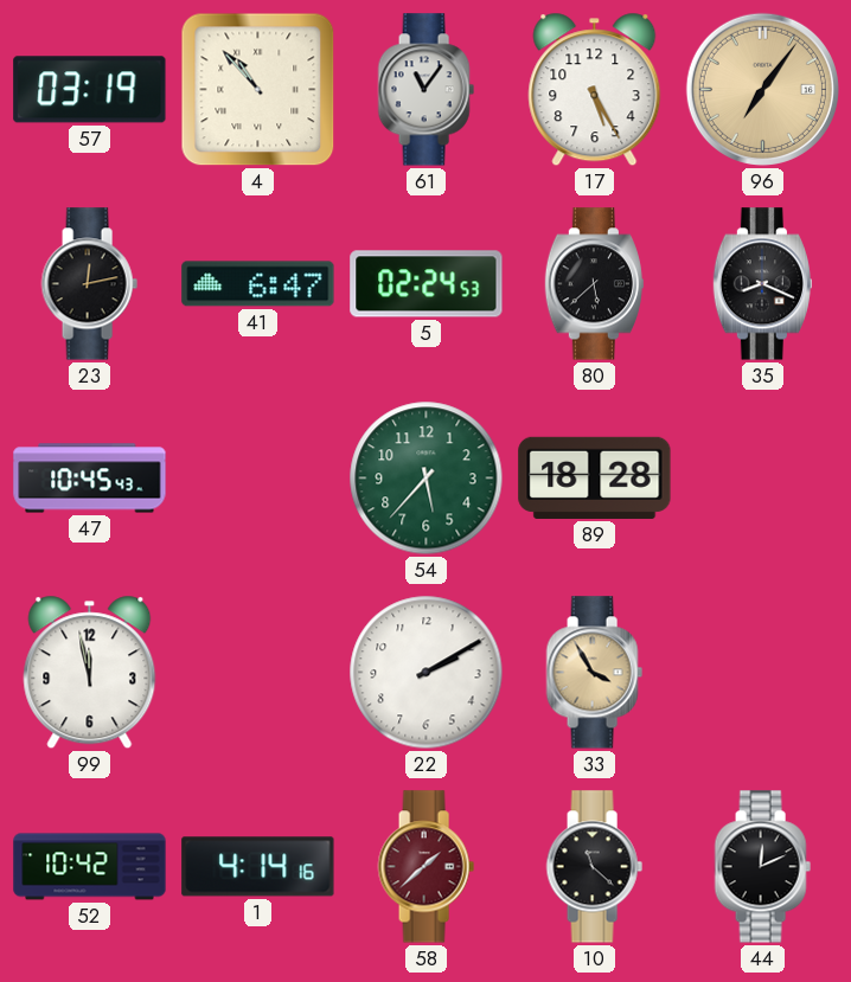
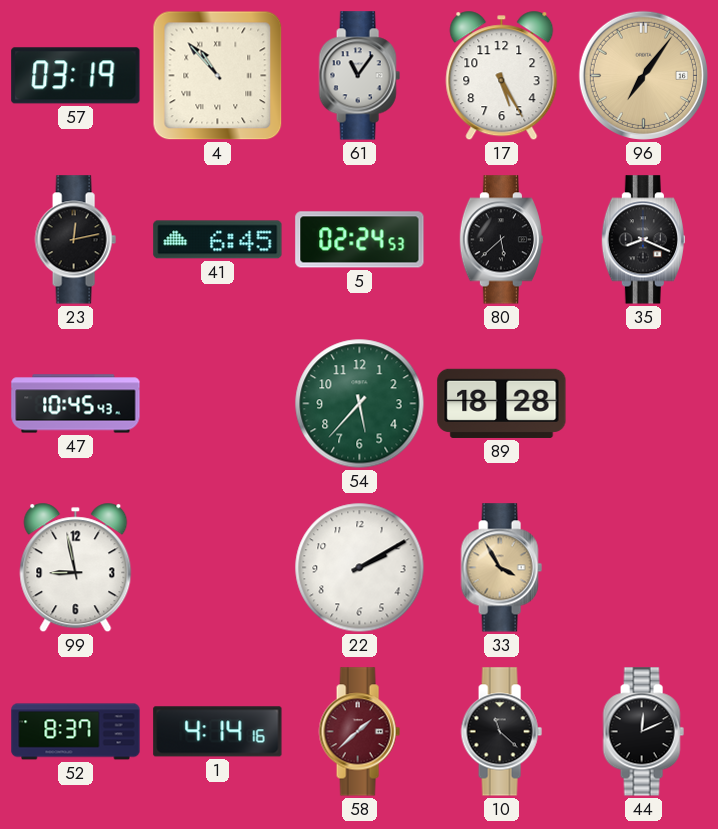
41: 6:47 -> 6:45
99: 11:58 -> 8:58
52: 10:42 -> 8:37
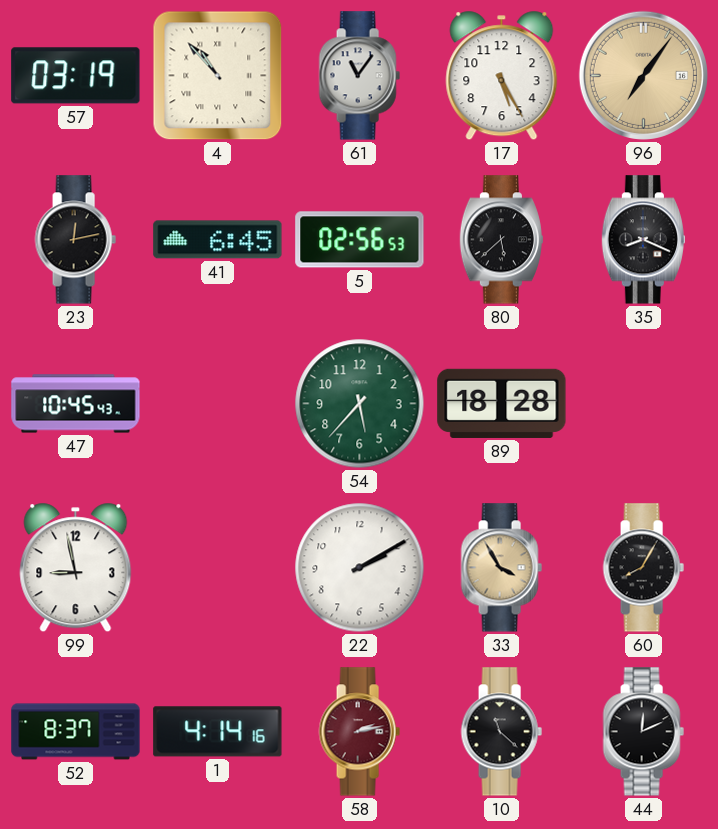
5: 02:24 -> 02:56
60: none -> 8:05
58: 1:38 -> 2:13
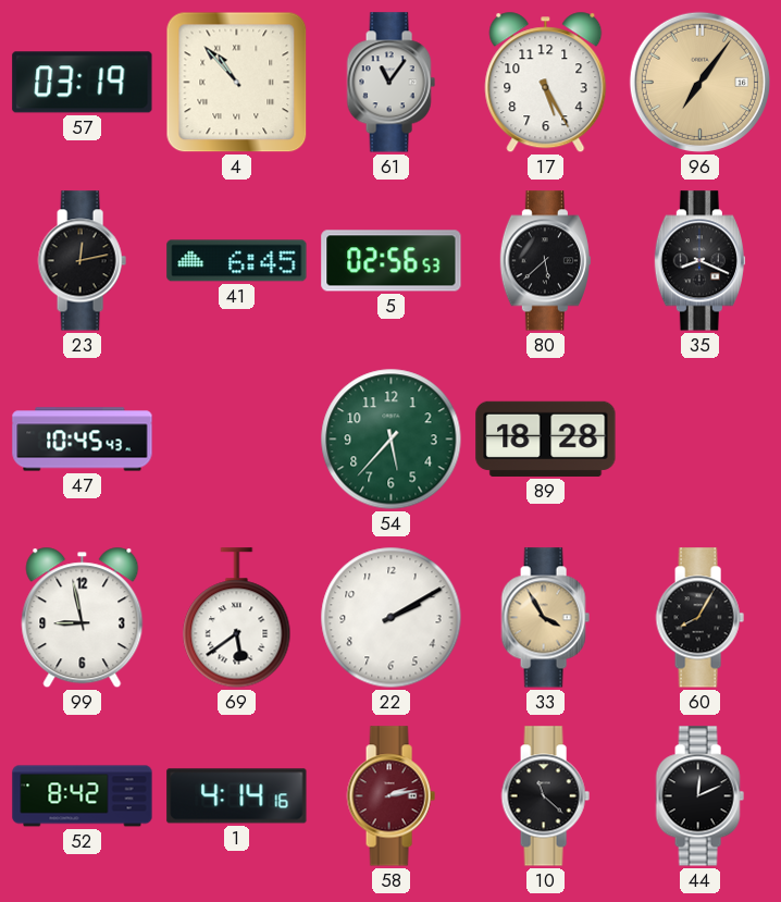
69: none -> 5:39
52: 8:37 -> 8:42
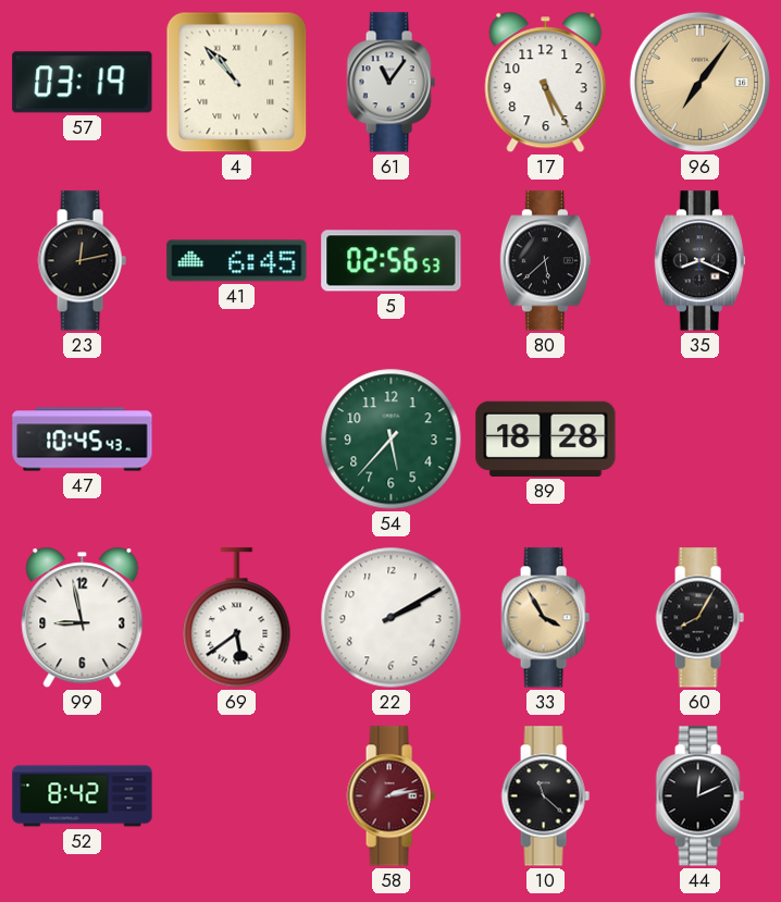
1: 4:14 -> none
